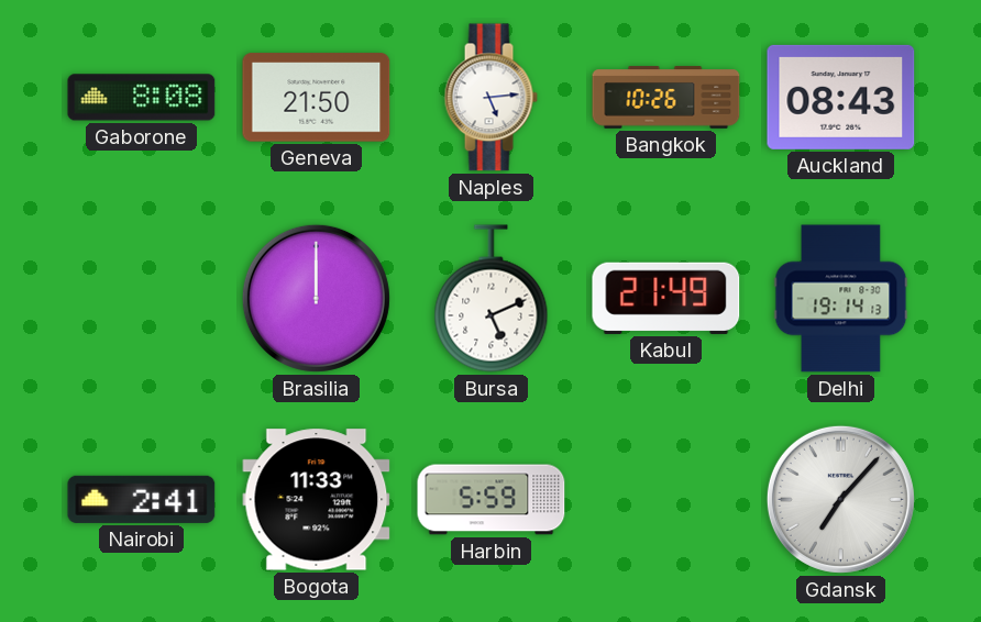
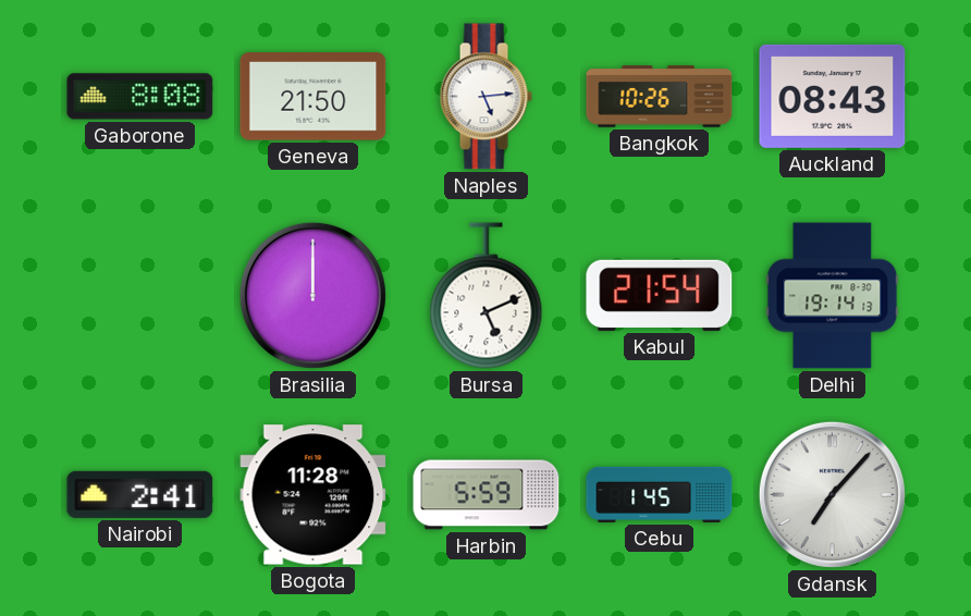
Kabul: 21:49 -> 21:54
Bogota: 11:33 -> 11:28
Cebu: none -> 1:45
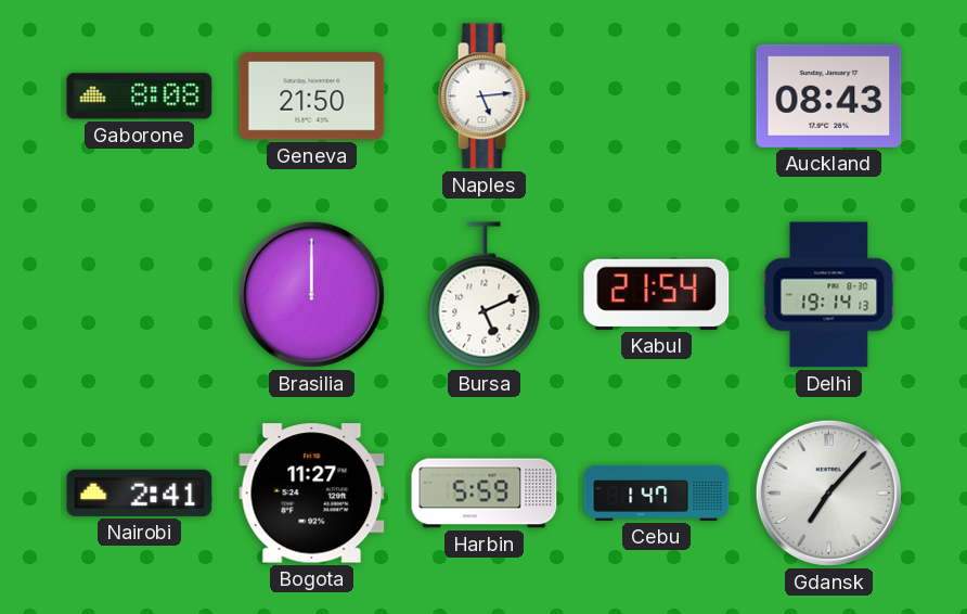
Bangkok: 10:26 -> none
Bogota: 11:28 -> 11:27
Cebu: 1:45 -> 1:47
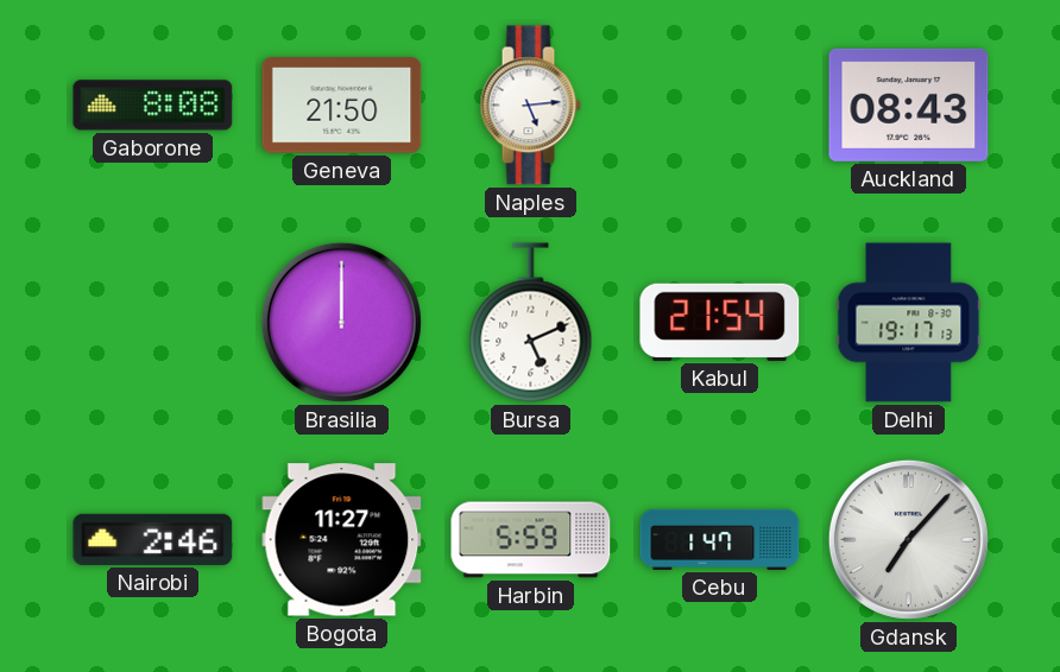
Delhi: 19:14 -> 19:17
Nairobi: 2:41 -> 2:46
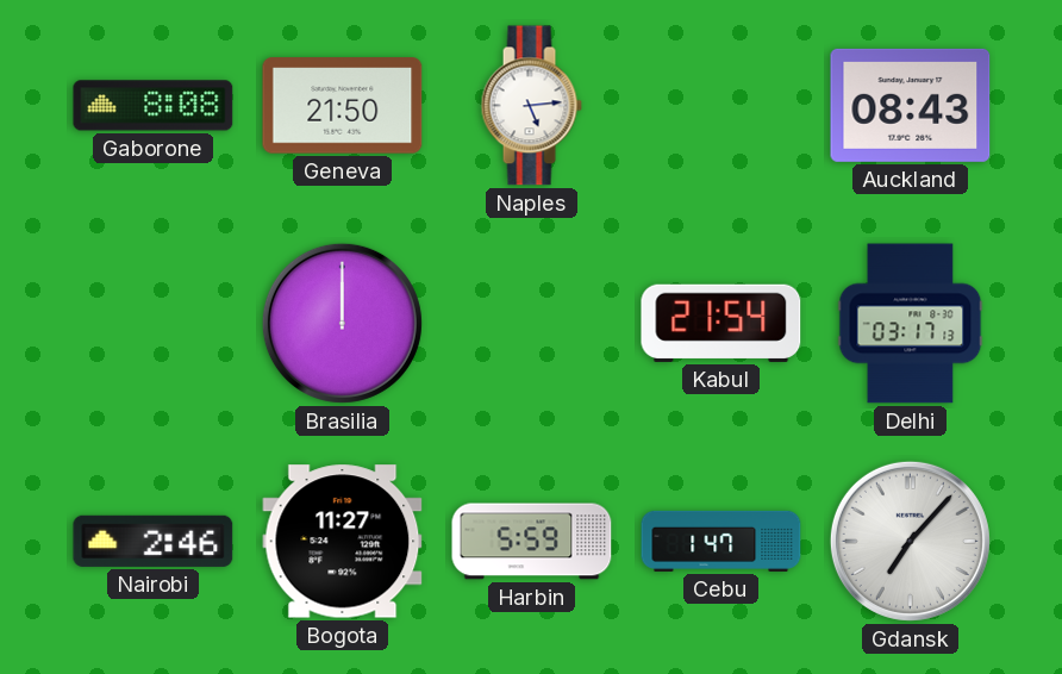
Bursa: 5:11 -> none
Delhi: 19:17 -> 03:17
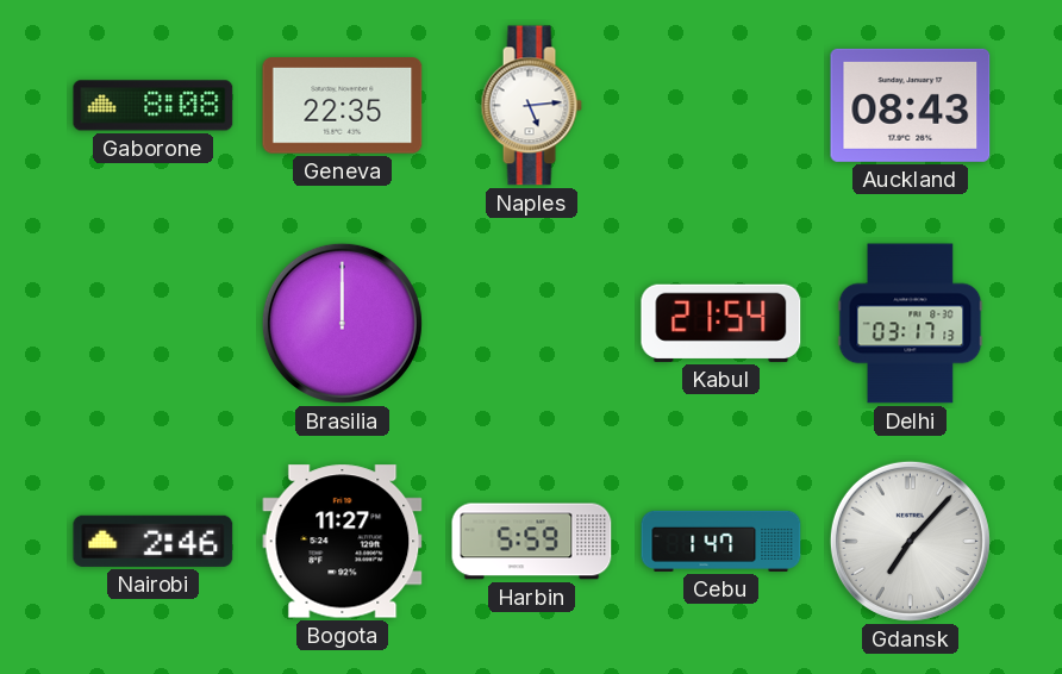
Geneva: 21:50 -> 22:35
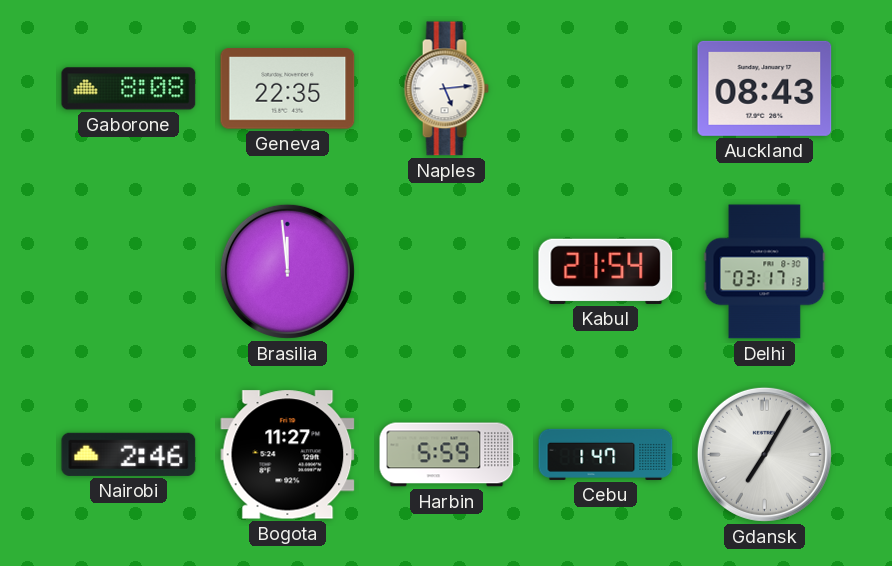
Brasilia: 12:00 -> 11:59
Gdansk: 7:07 -> 7:05
